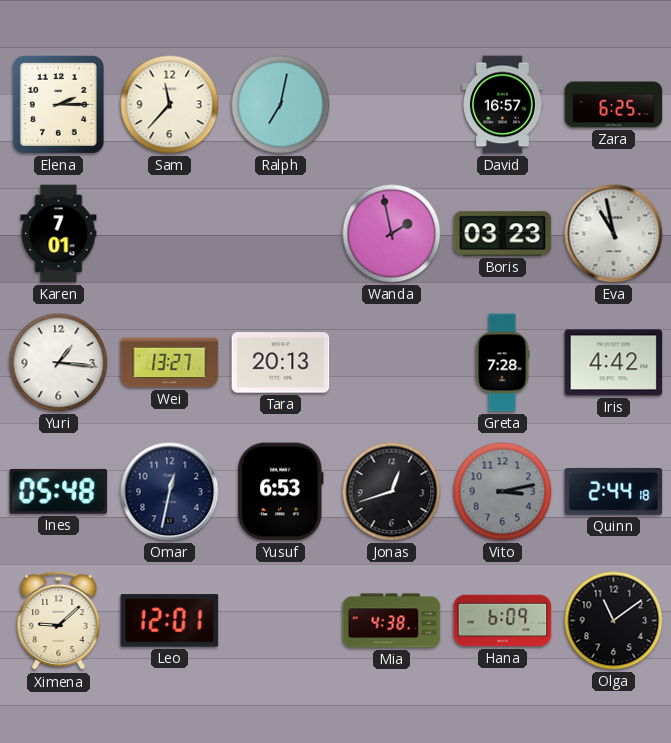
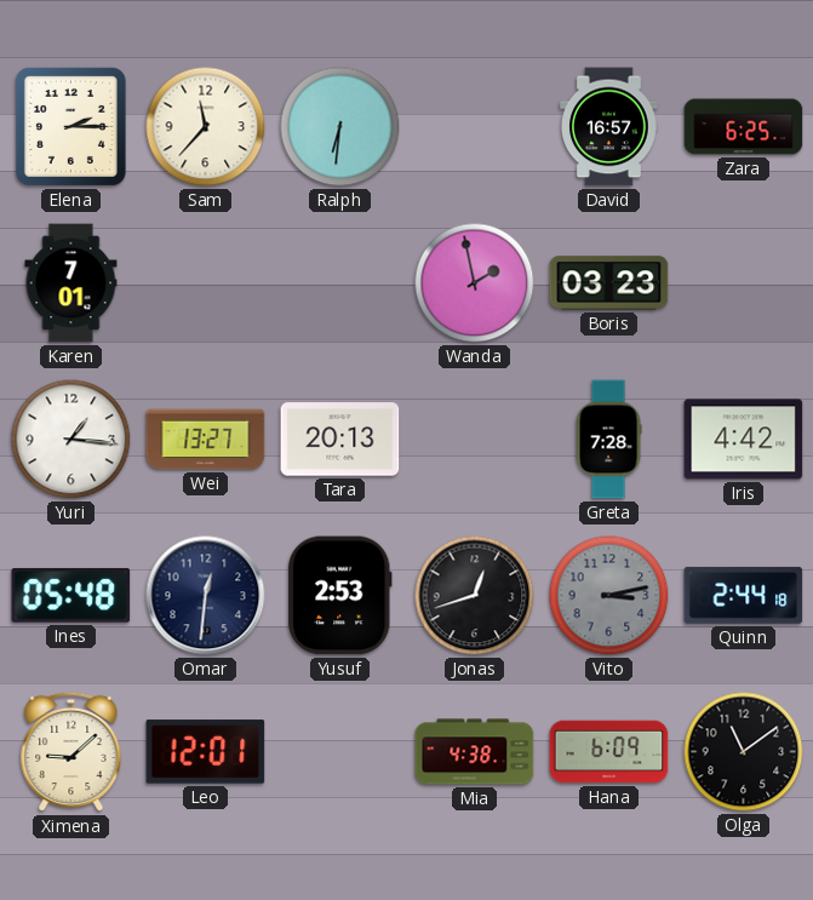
Ralph: 7:02 -> 6:31
Eva: 10:58 -> none
Omar: 12:32 -> 12:31
Yusuf: 6:53 -> 2:53
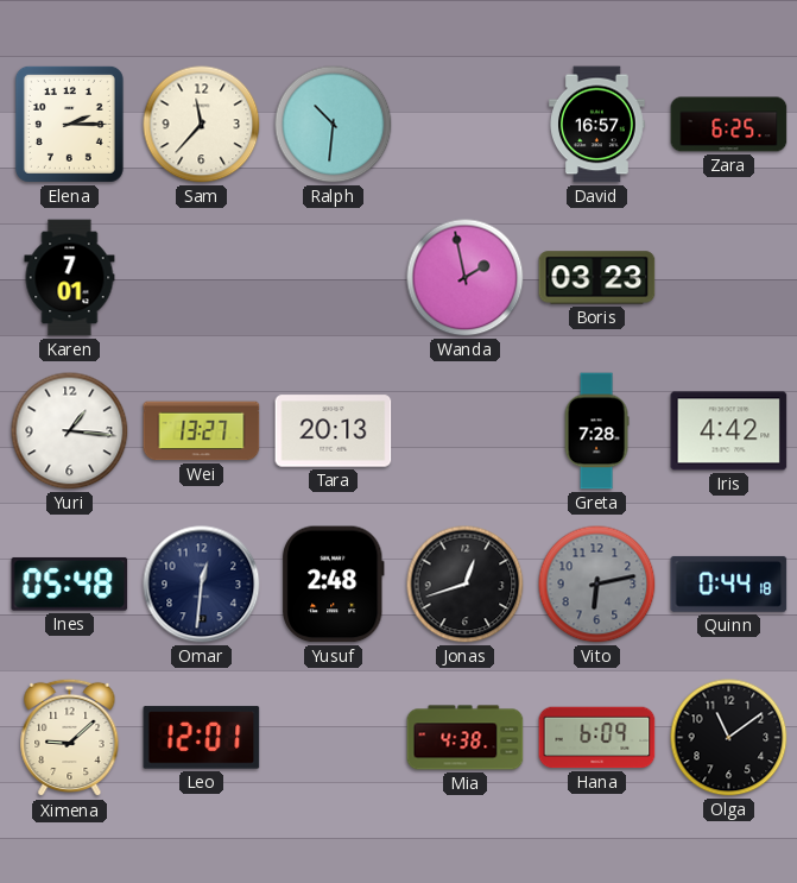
Ralph: 6:31 -> 10:31
Yusuf: 2:53 -> 2:48
Vito: 3:13 -> 6:13
Quinn: 2:44 -> 0:44
